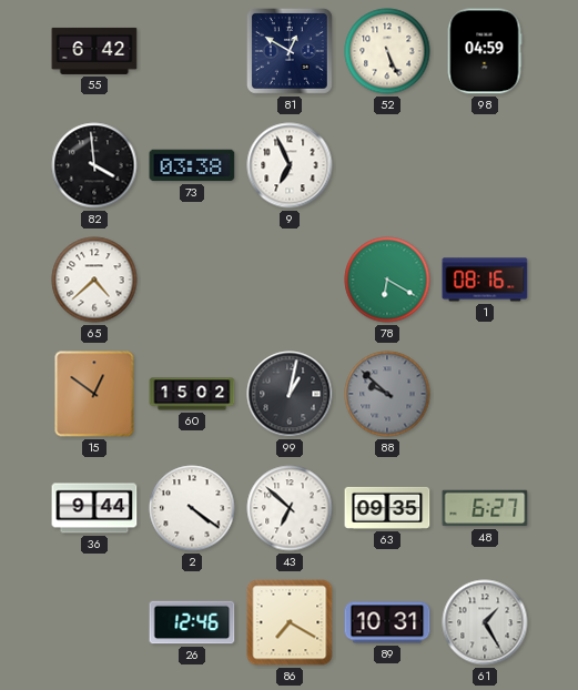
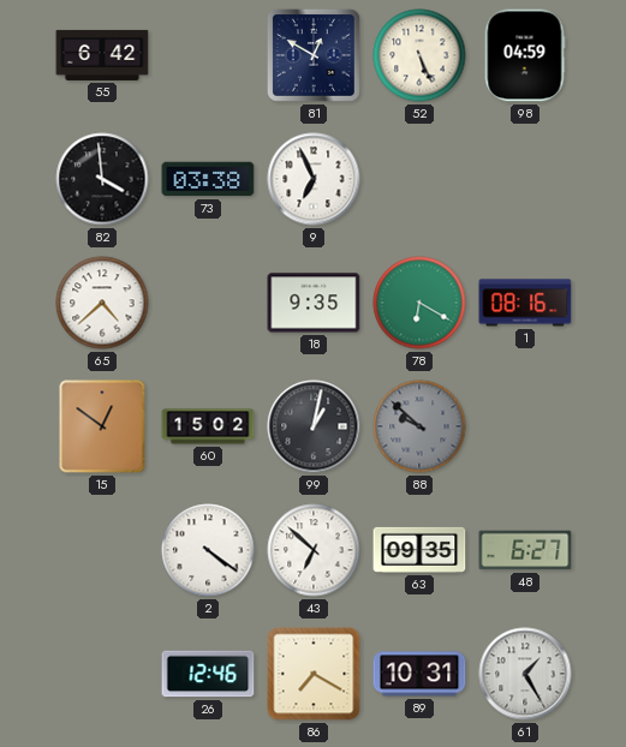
18: none -> 9:35
36: 9:44 -> none
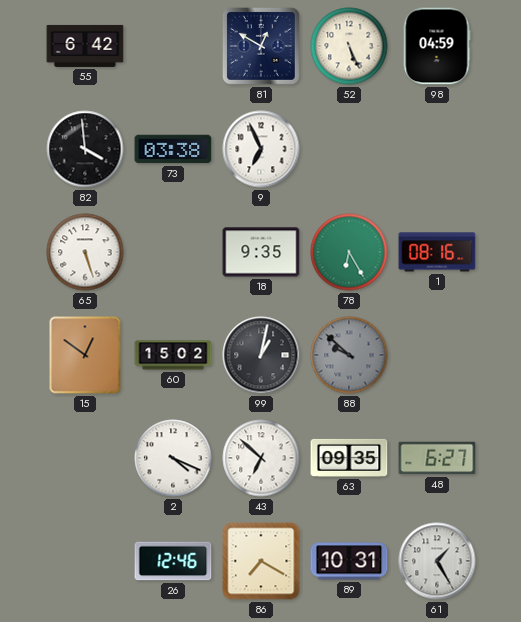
65: 4:38 -> 5:27
78: 6:20 -> 6:25
2: 4:21 -> 4:19
